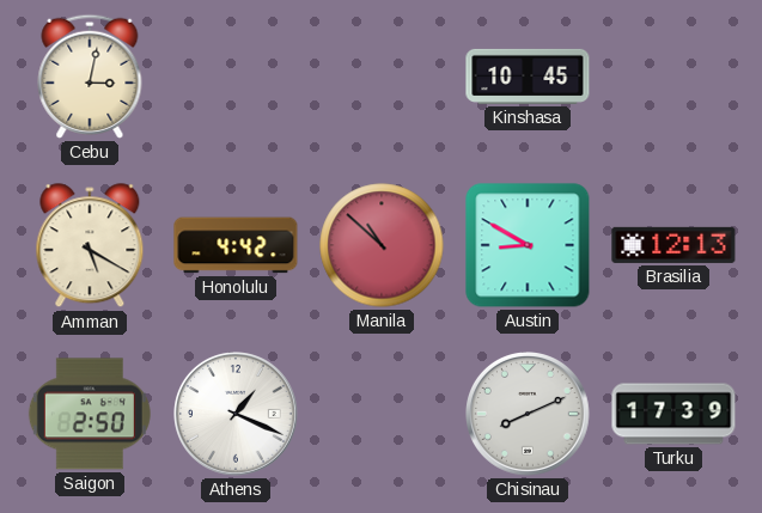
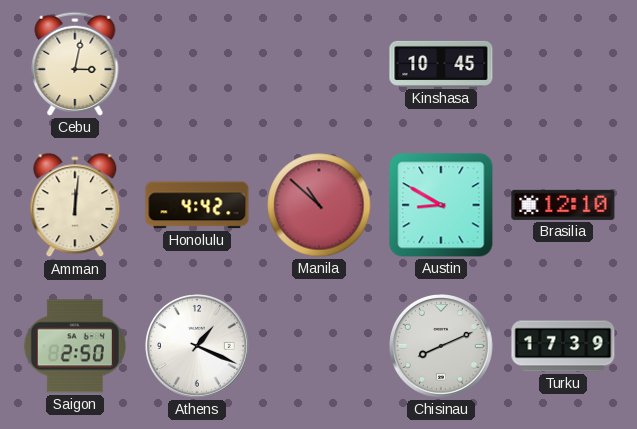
Amman: 5:20 -> 12:01
Brasilia: 12:13 -> 12:10
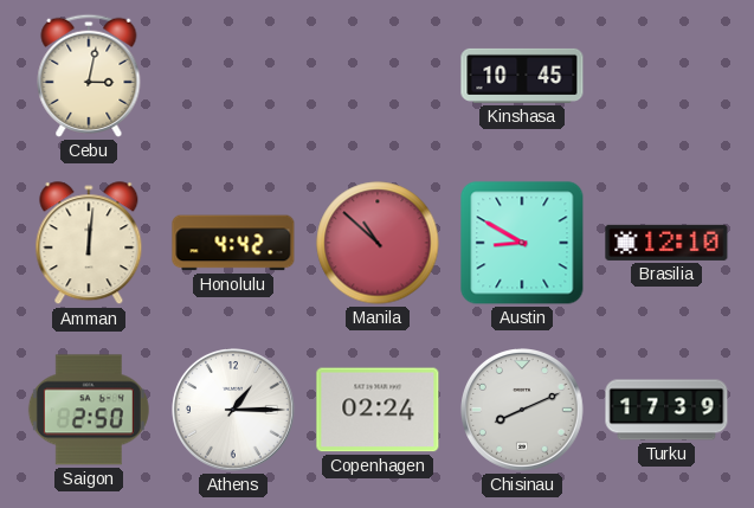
Athens: 1:19 -> 1:15
Copenhagen: none -> 02:24
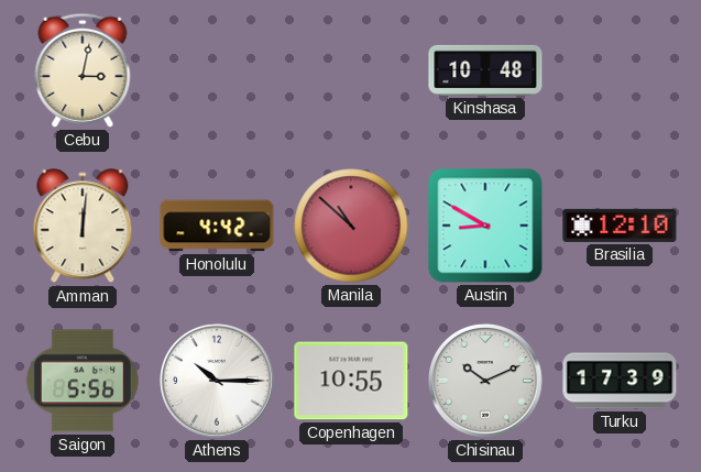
Kinshasa: 10:45 -> 10:48
Saigon: 2:50 -> 5:56
Athens: 1:15 -> 10:15
Copenhagen: 02:24 -> 10:55
Chisinau: 8:11 -> 10:11
